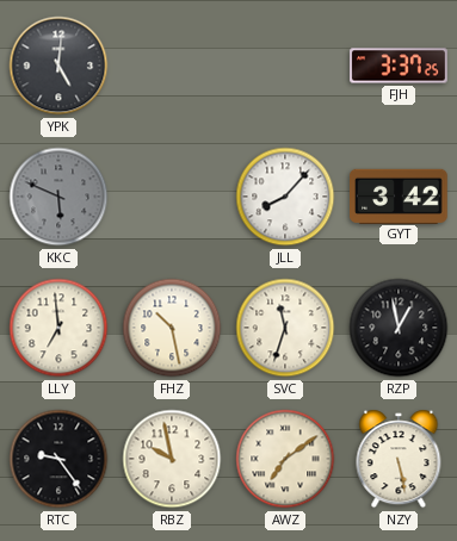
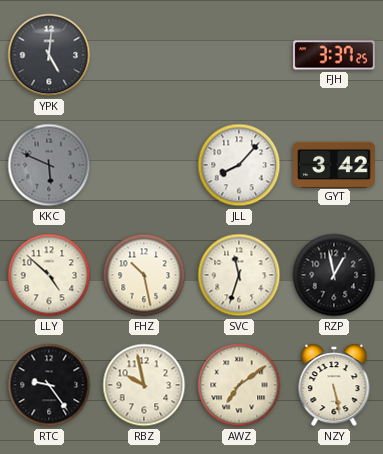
LLY: 6:59 -> 4:52
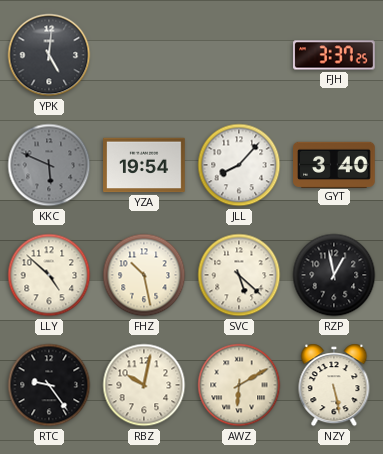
YZA: none -> 19:54
GYT: 3:42 -> 3:40
SVC: 11:33 -> 5:22
RBZ: 9:58 -> 10:02
AWZ: 7:09 -> 6:10
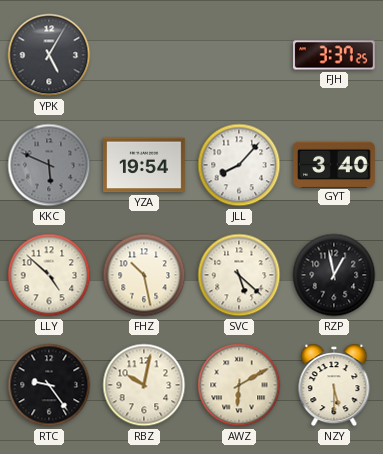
YPK: 5:01 -> 5:05
NZY: 5:28 -> 5:30
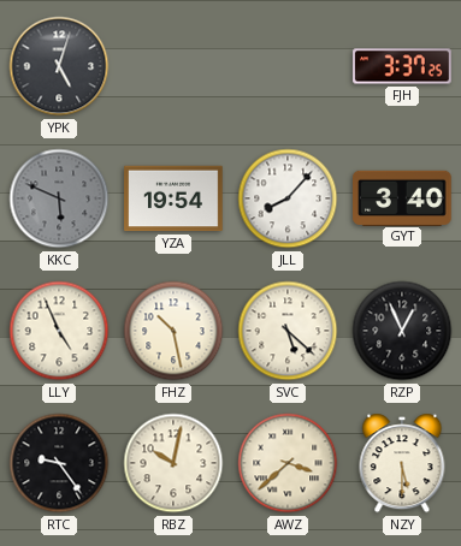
YPK: 5:05 -> 5:03
LLY: 4:52 -> 4:56
RZP: 12:58 -> 12:56
AWZ: 6:10 -> 3:38
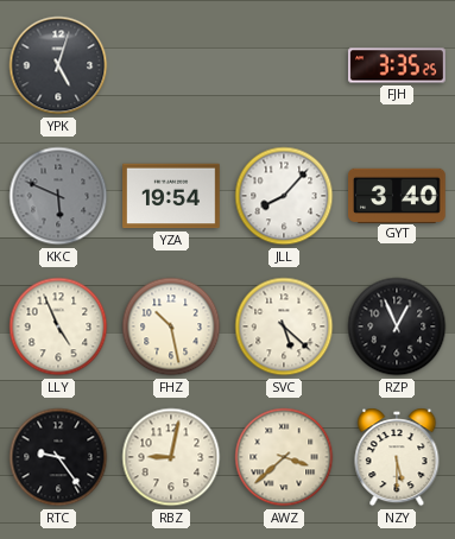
FJH: 3:37 -> 3:35
RBZ: 10:02 -> 9:02
